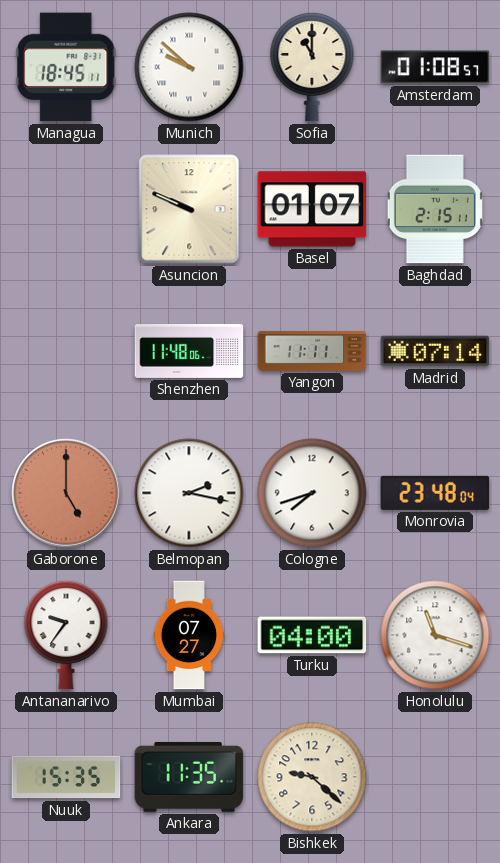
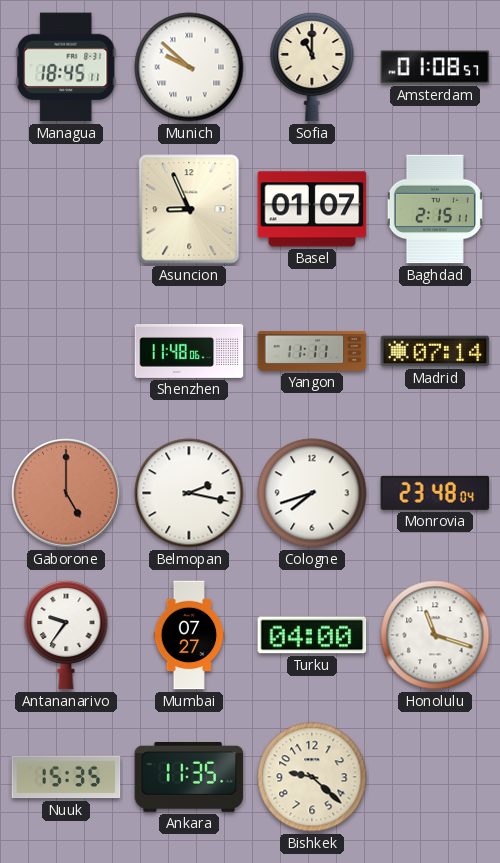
Asuncion: 9:49 -> 8:56
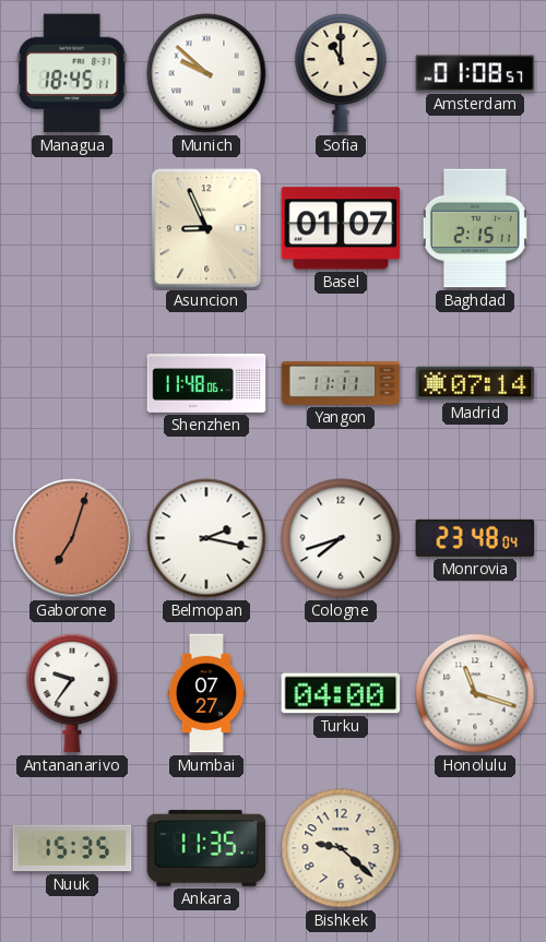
Gaborone: 5:00 -> 7:03
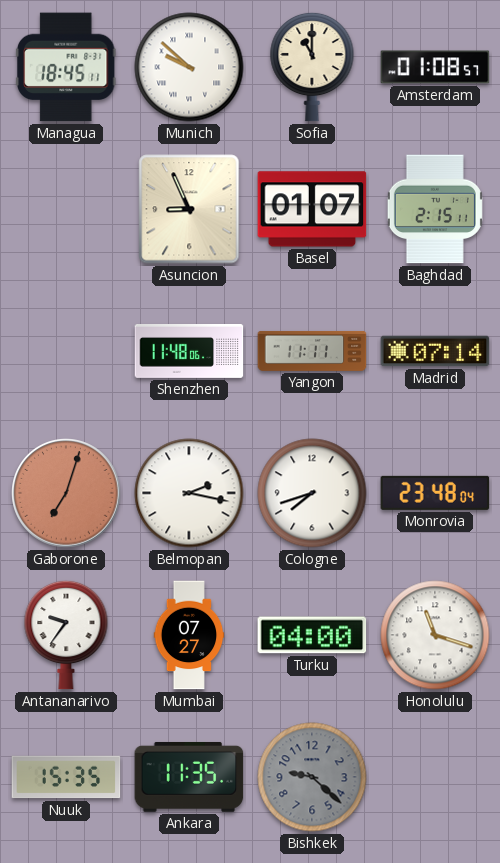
Bishkek dial: cream -> grey
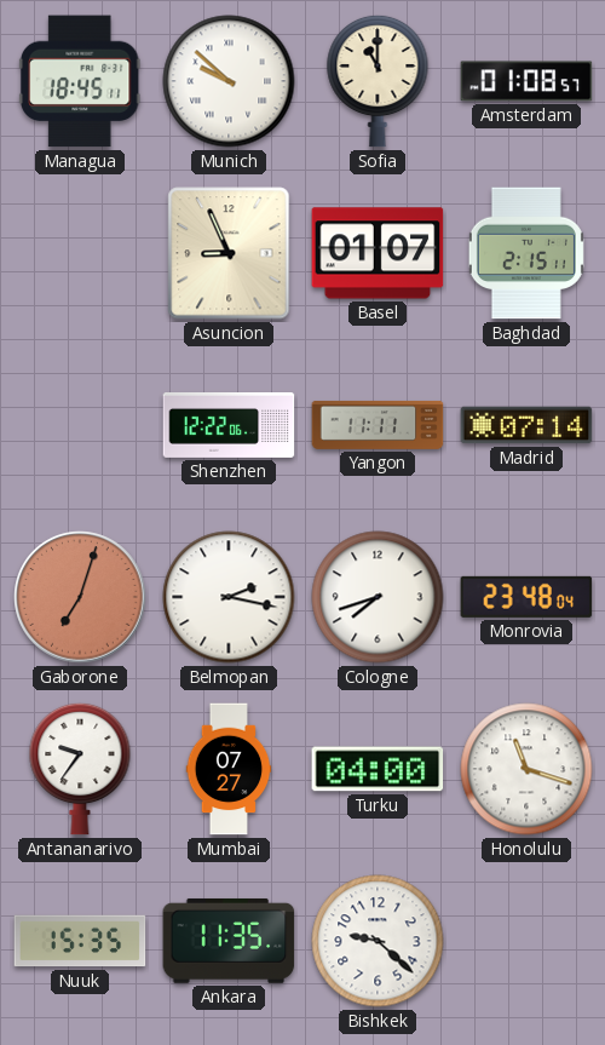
Shenzhen: 11:48 -> 12:22
Bishkek dial: grey -> white
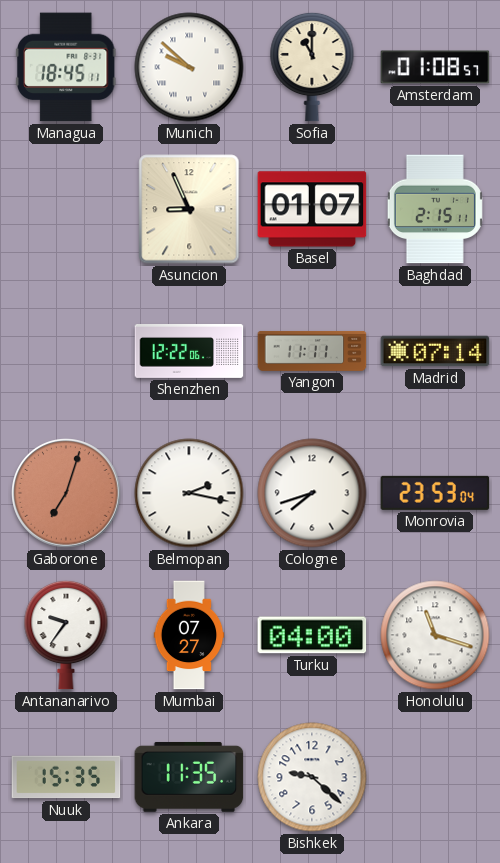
Monrovia: 23:48 -> 23:53
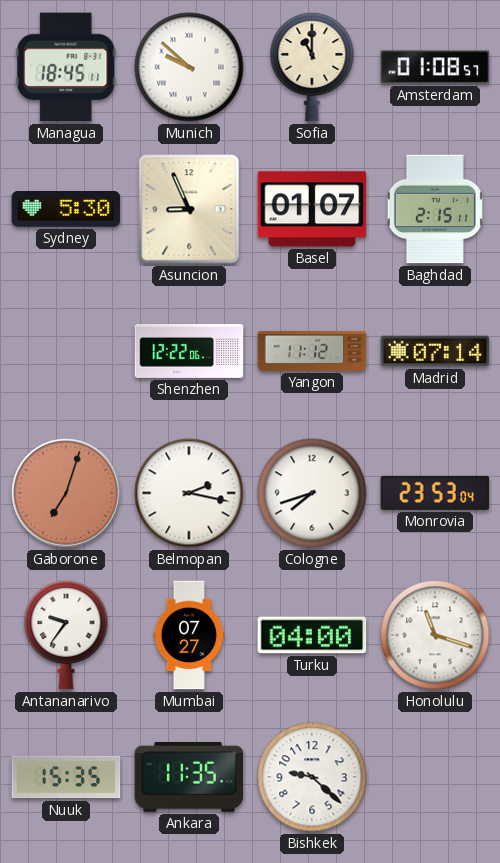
Sydney: none -> 5:30
Yangon: 11:11 -> 11:12
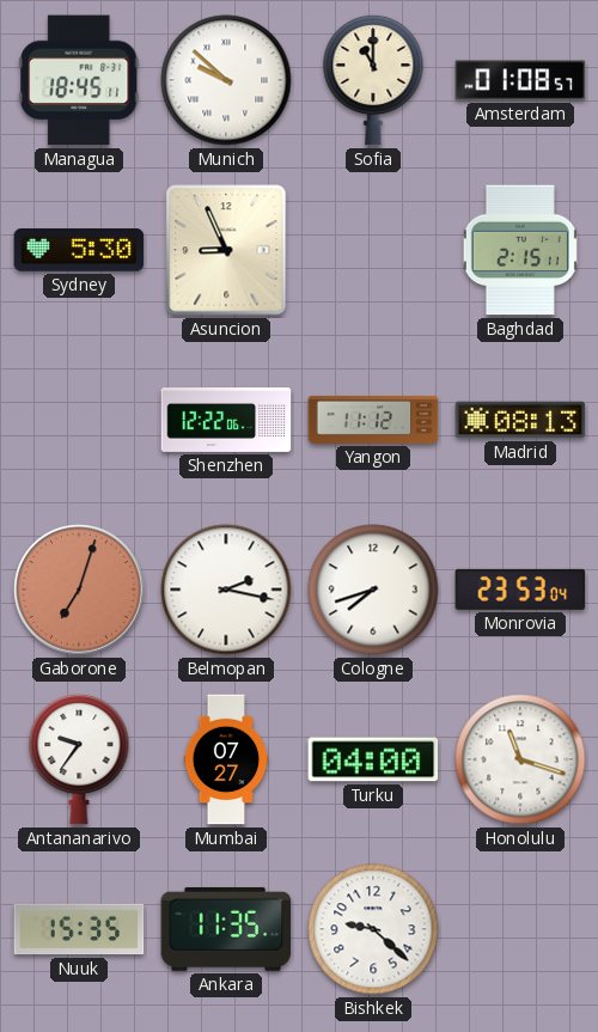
Basel: 01:07 -> none
Madrid: 07:14 -> 08:13
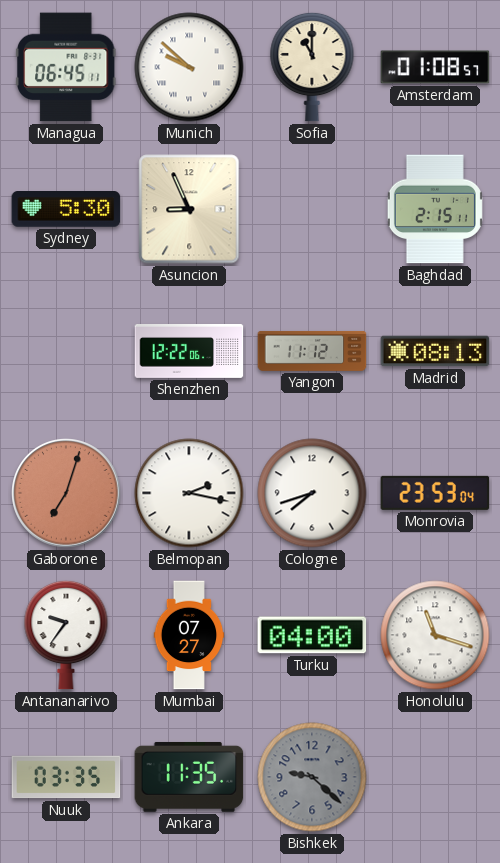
Managua: 18:45 -> 06:45
Nuuk: 15:35 -> 03:35
Bishkek dial: white -> grey
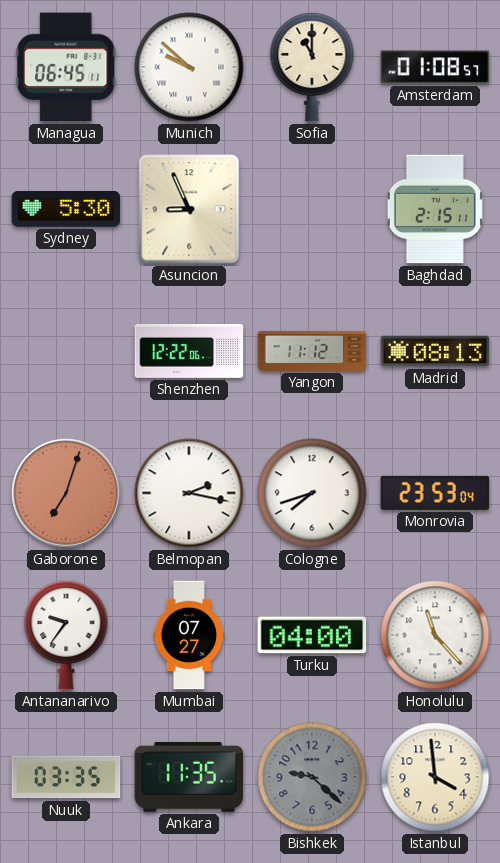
Honolulu: 11:18 -> 11:23
Istanbul: none -> 3:59
